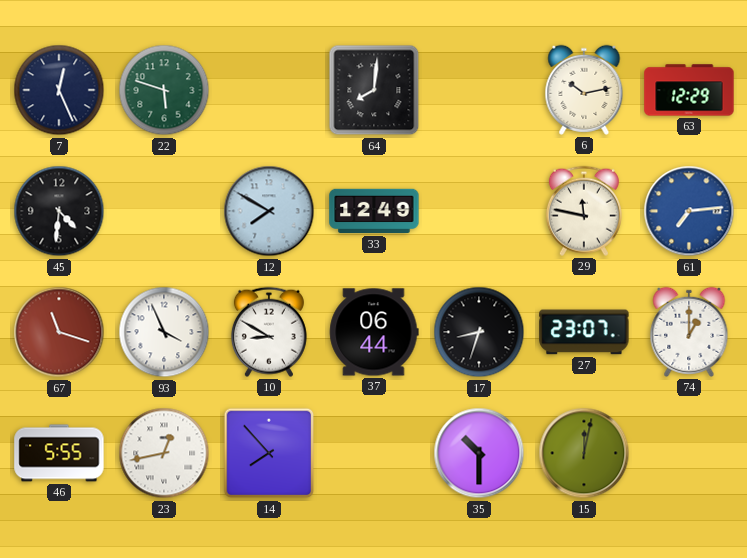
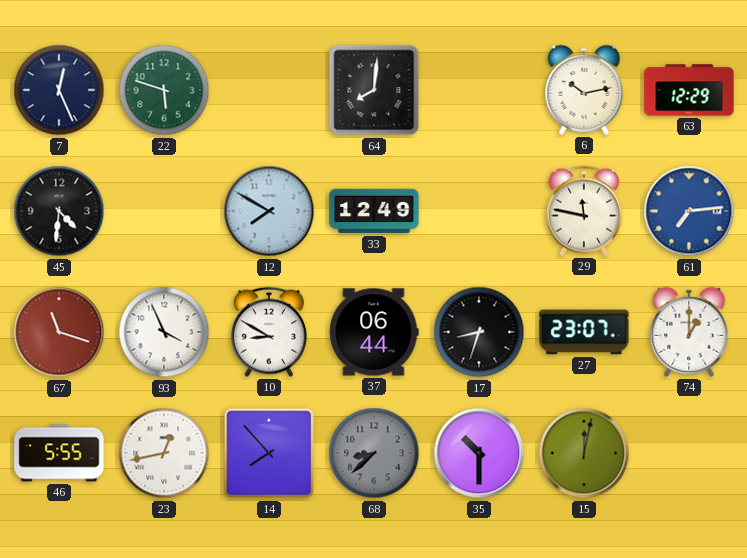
68: none -> 8:38
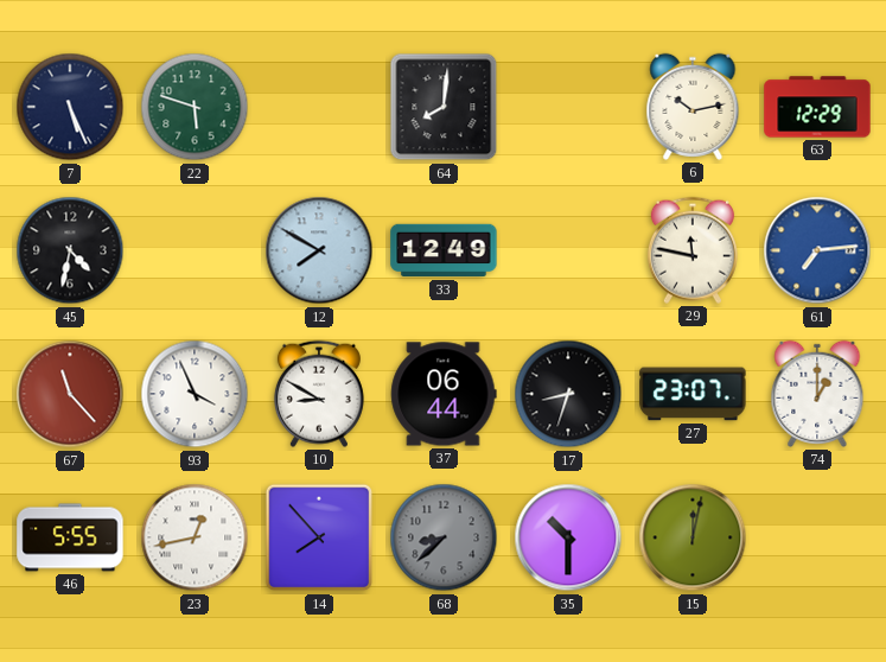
7: 12:26 -> 5:26
45: 4:31 -> 4:32
67: 11:18 -> 11:23
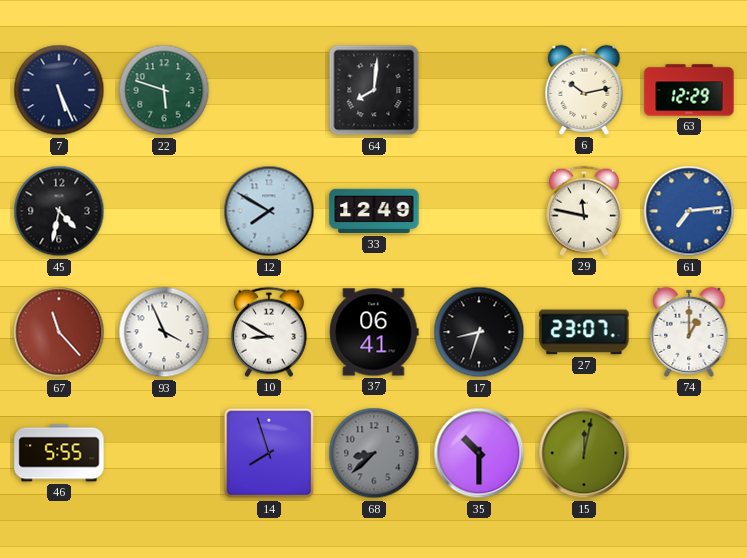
37: 06:44 -> 06:41
23: 12:43 -> none
14: 7:53 -> 7:57
